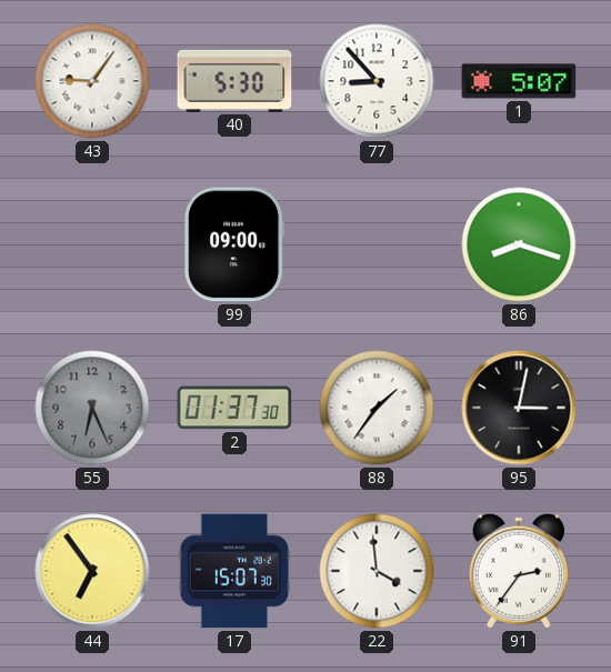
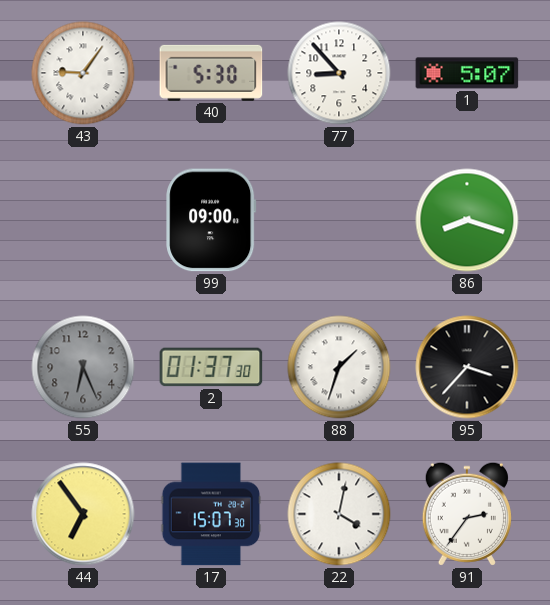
88: 1:36 -> 1:33
95: 3:02 -> 3:37
22: 3:59 -> 4:02
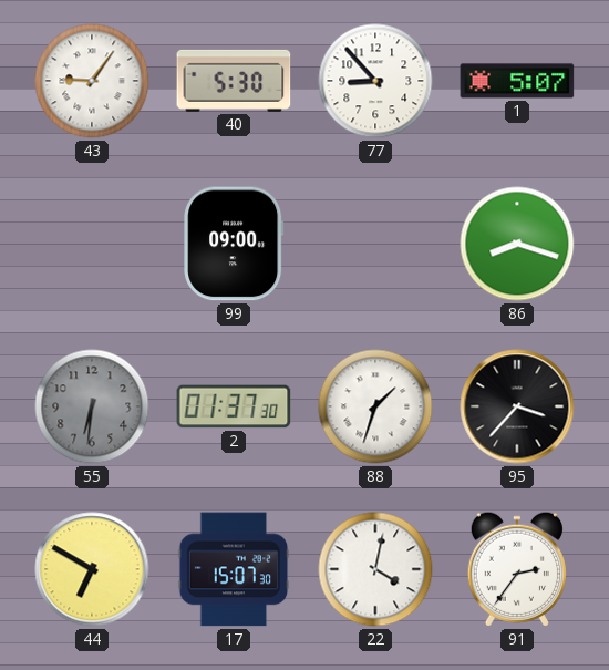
55: 6:26 -> 6:31
44: 6:54 -> 6:50
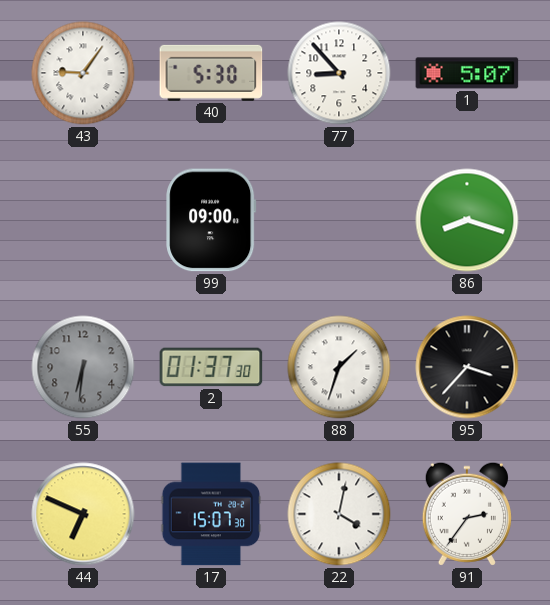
44: 6:50 -> 6:49
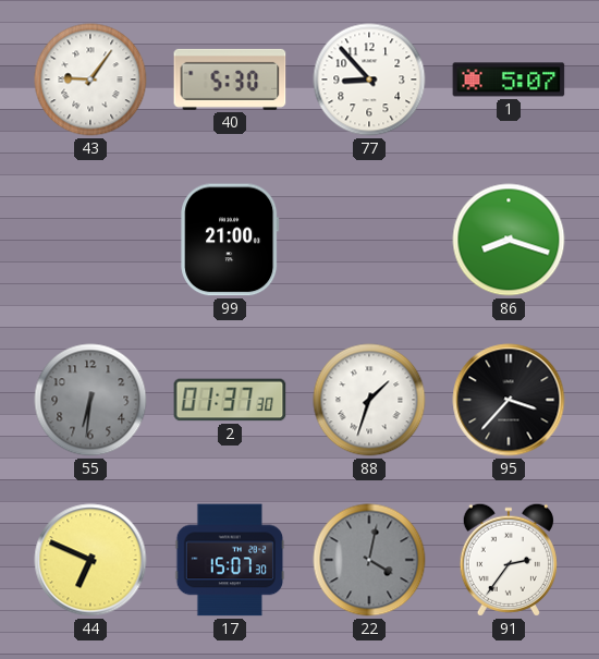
99: 09:00 -> 21:00
22 dial: white -> grey
